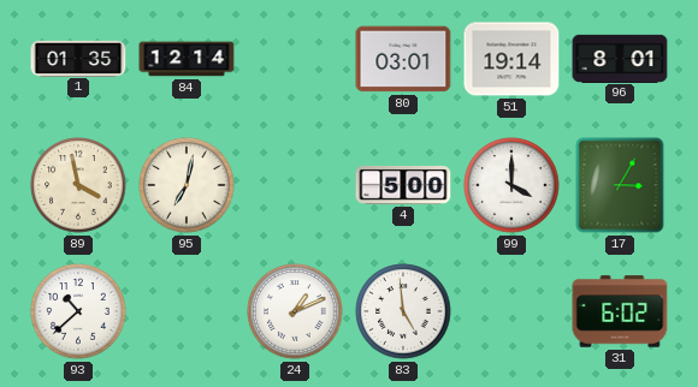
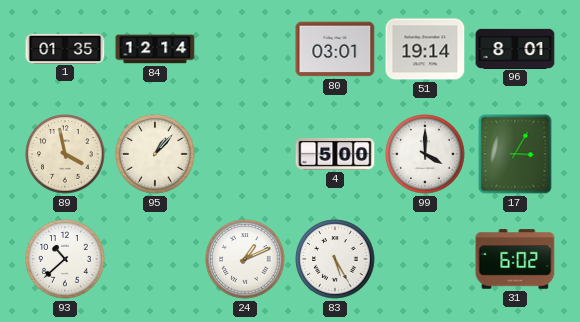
95: 7:02 -> 1:07
83: 4:59 -> 5:25
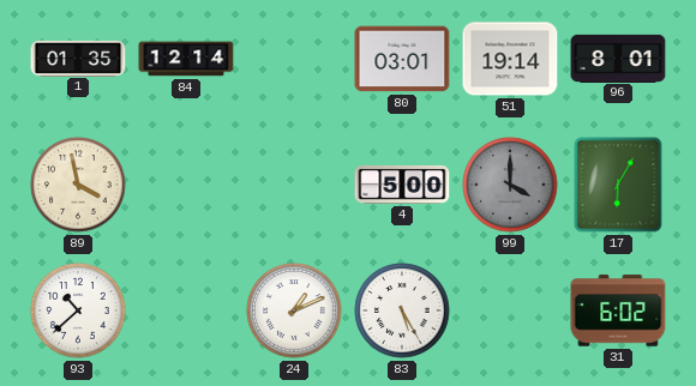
95: 1:07 -> none
99 dial: white -> grey
17: 3:05 -> 6:05
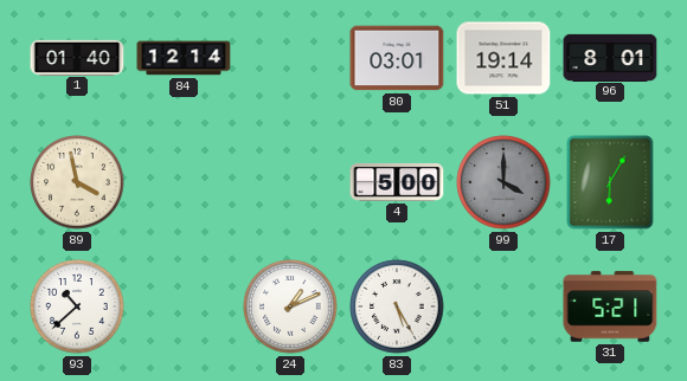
1: 01:35 -> 01:40
31: 6:02 -> 5:21
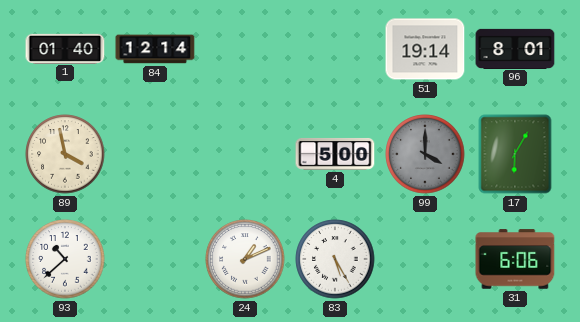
80: 03:01 -> none
31: 5:21 -> 6:06
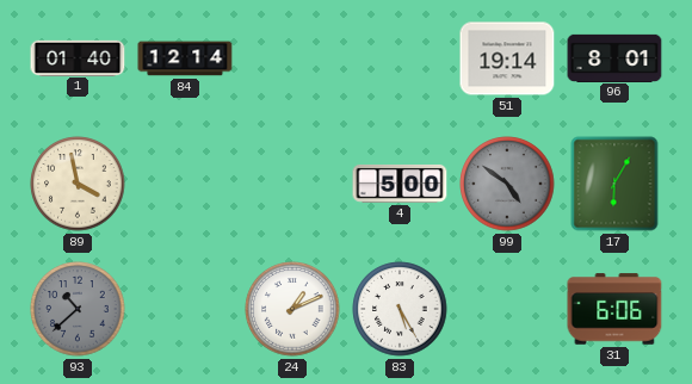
99: 4:00 -> 4:51
93 dial: white -> grey
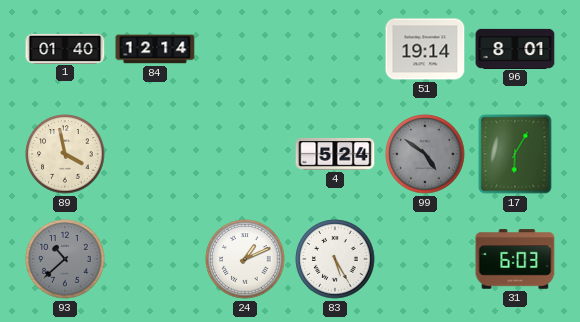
4: 5:00 -> 5:24
31: 6:06 -> 6:03
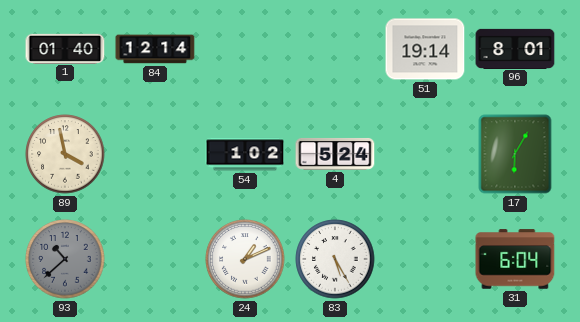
54: none -> 1:02
99: 4:51 -> none
31: 6:03 -> 6:04
